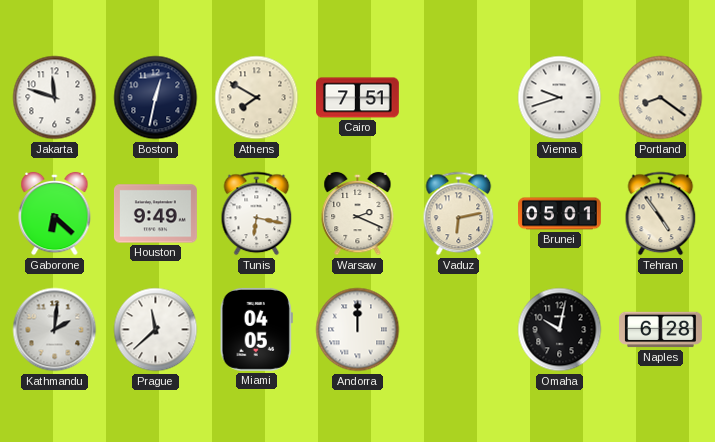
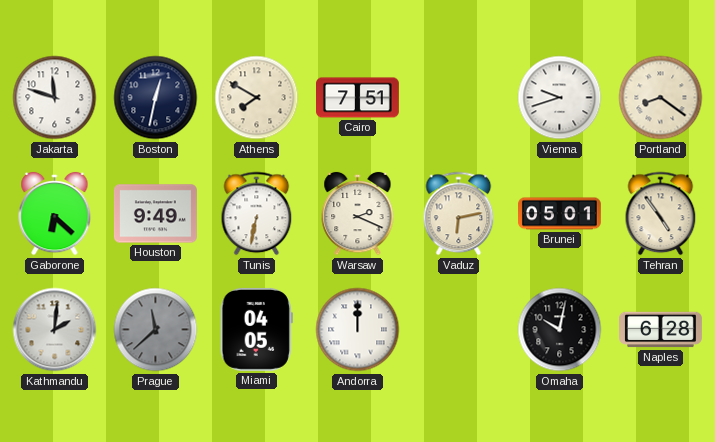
Tunis: 6:17 -> 6:32
Prague dial: white -> grey
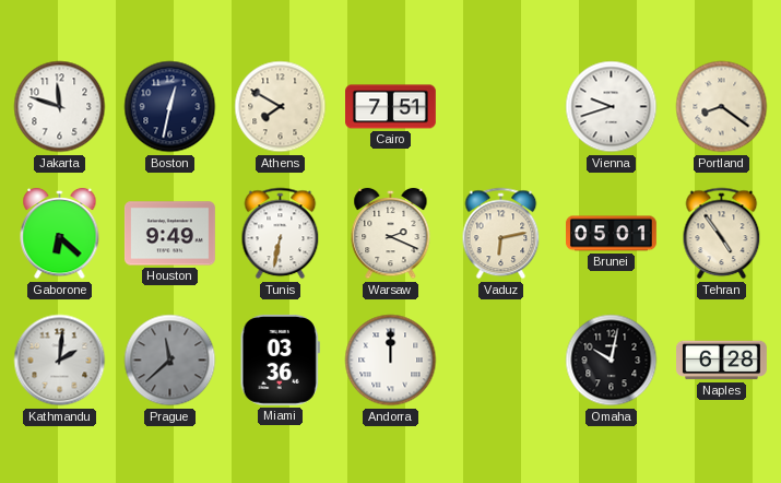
Miami: 04:05 -> 03:36
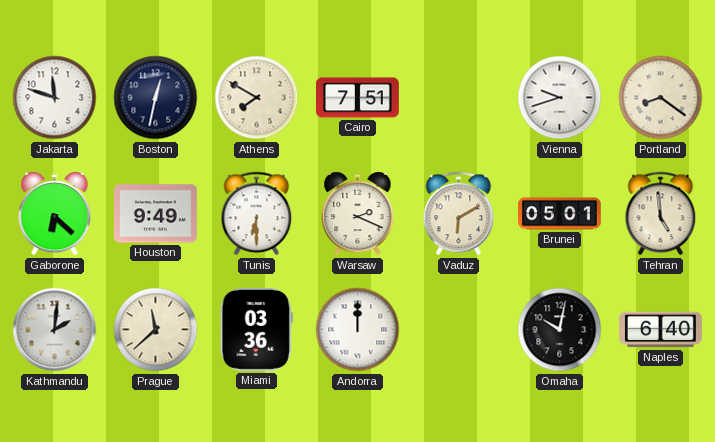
Tunis: 6:32 -> 6:30
Vaduz: 6:13 -> 6:10
Tehran: 4:54 -> 4:59
Prague dial: grey -> cream
Naples: 6:28 -> 6:40
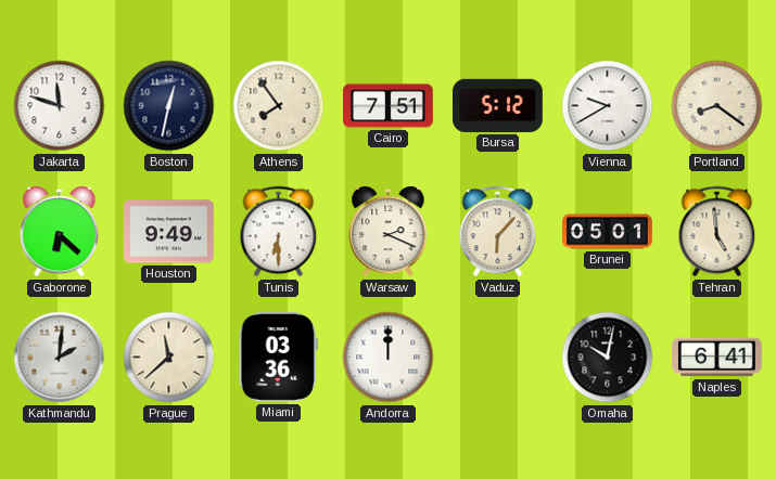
Athens: 7:50 -> 7:54
Bursa: none -> 5:12
Vienna: 9:42 -> 9:40
Vaduz: 6:10 -> 6:07
Naples: 6:40 -> 6:41
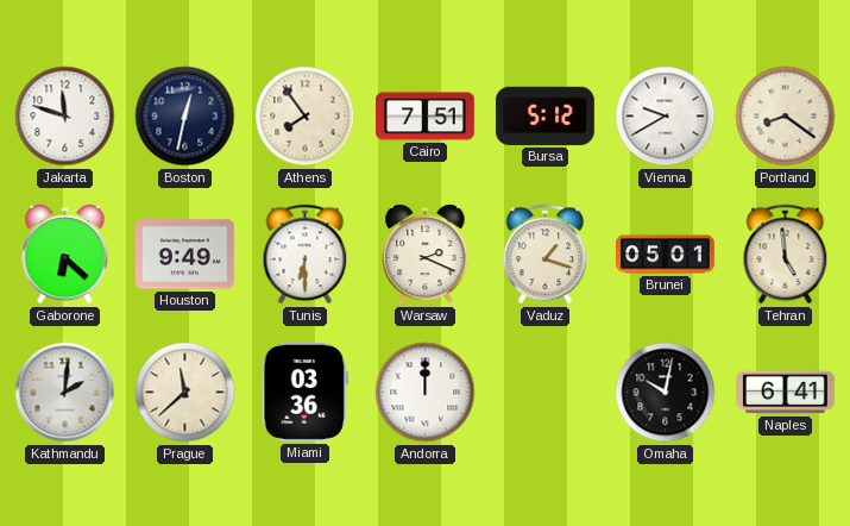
Vaduz: 6:07 -> 1:18
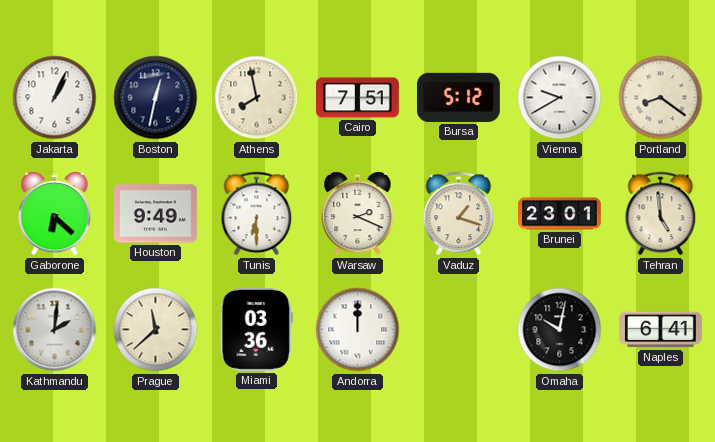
Jakarta: 11:48 -> 1:04
Athens: 7:54 -> 7:58
Brunei: 05:01 -> 23:01
